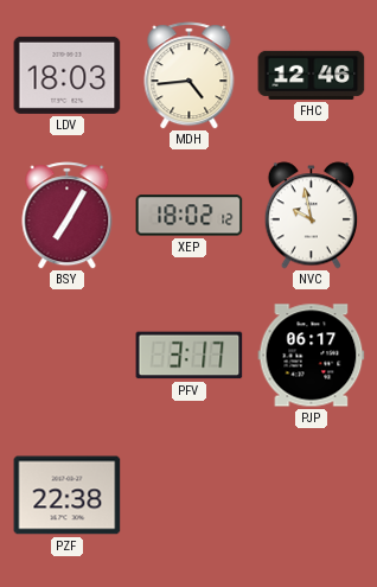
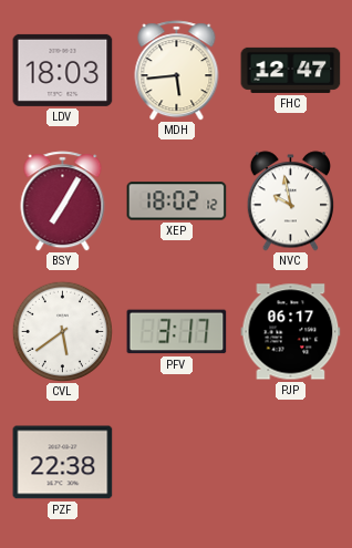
MDH: 4:44 -> 5:44
FHC: 12:46 -> 12:47
CVL: none -> 5:39
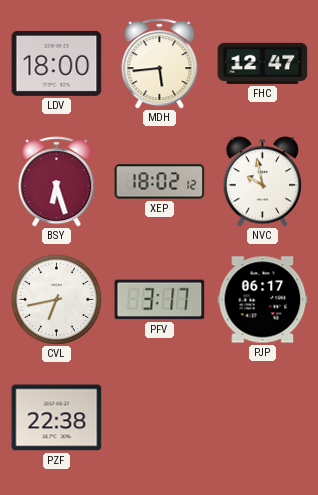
LDV: 18:03 -> 18:00
BSY: 7:05 -> 6:27
CVL: 5:39 -> 6:43
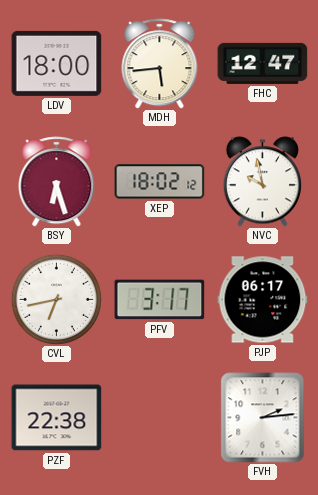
FVH: none -> 2:14
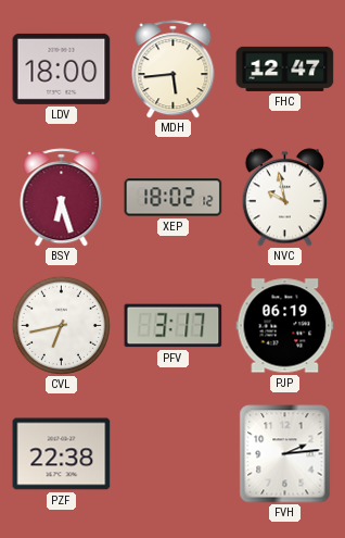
PJP: 06:17 -> 06:19
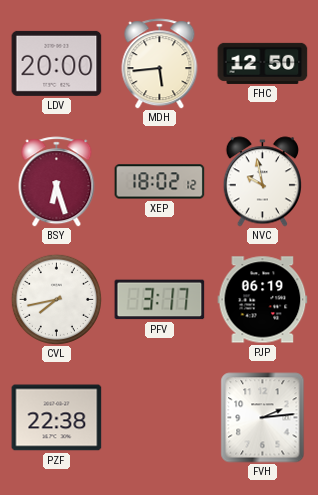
LDV: 18:00 -> 20:00
FHC: 12:47 -> 12:50
CVL: 6:43 -> 7:43
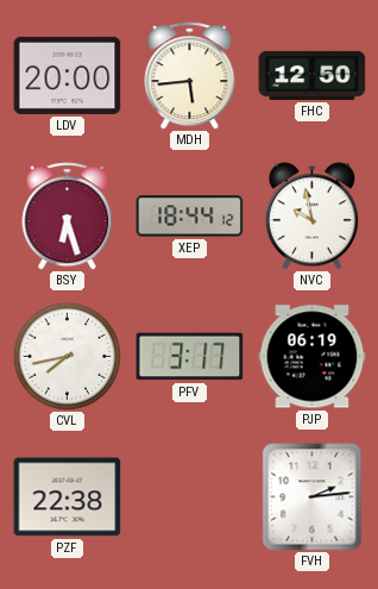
XEP: 18:02 -> 18:44
